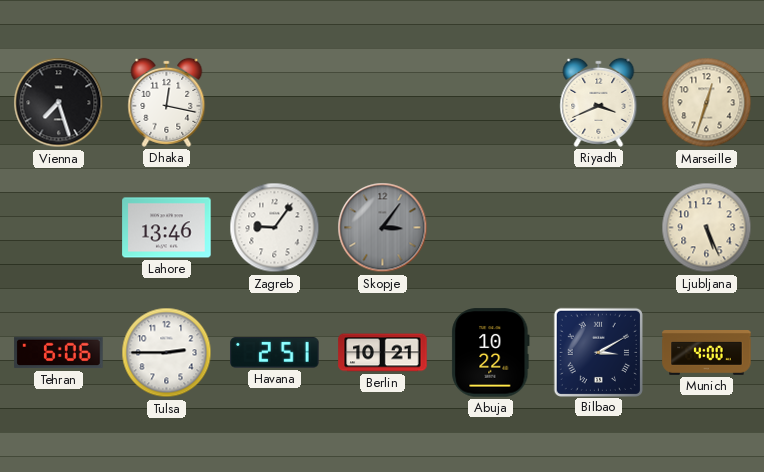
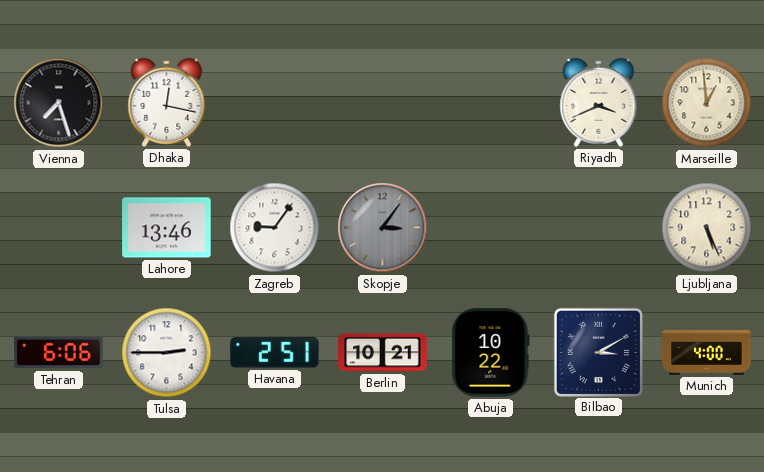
Marseille: 12:33 -> 12:59
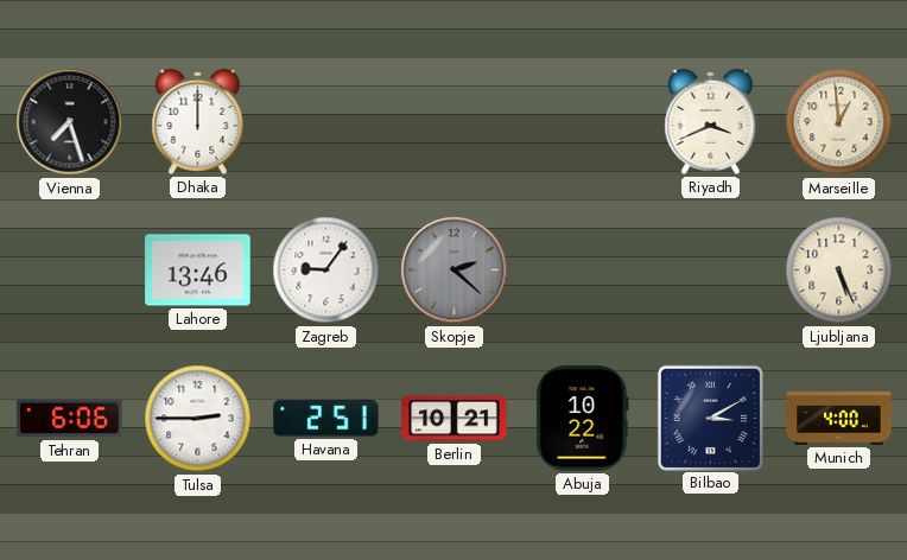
Dhaka: 12:17 -> 12:00
Skopje: 3:06 -> 2:22
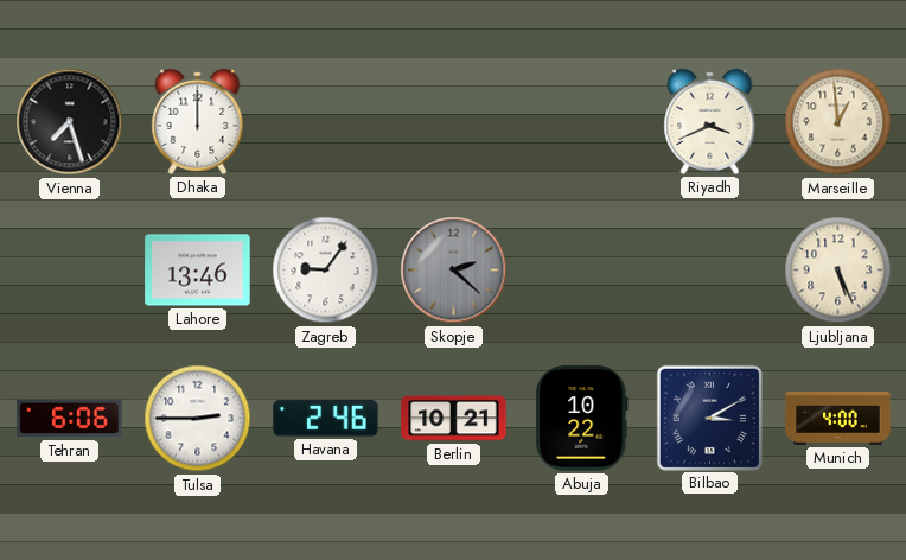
Havana: 2:51 -> 2:46
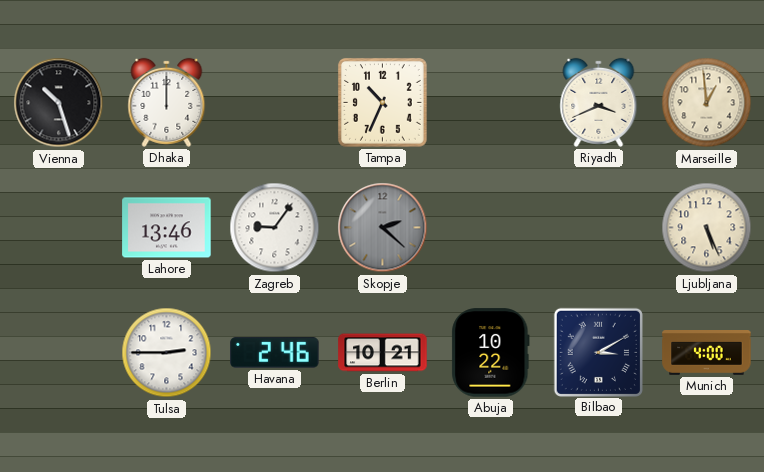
Vienna: 7:27 -> 10:27
Tampa: none -> 10:34
Tehran: 6:06 -> none
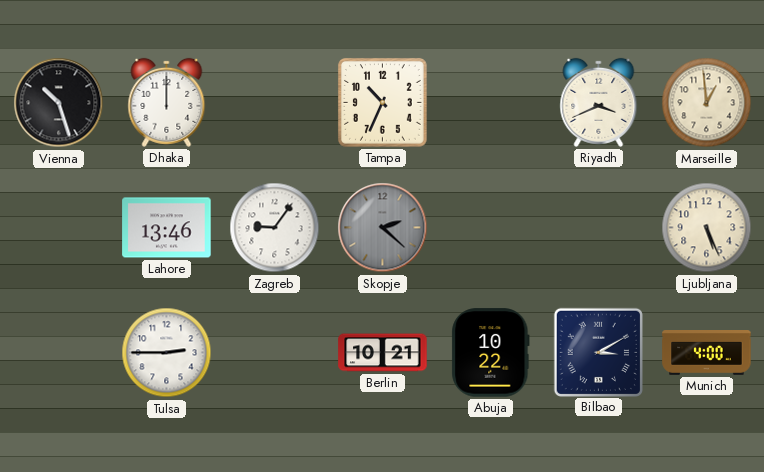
Havana: 2:46 -> none
